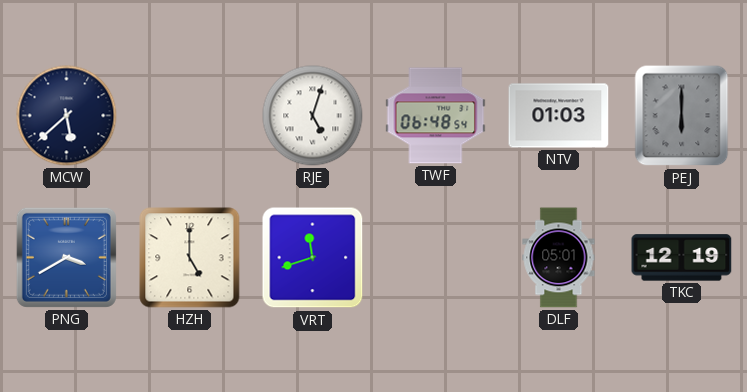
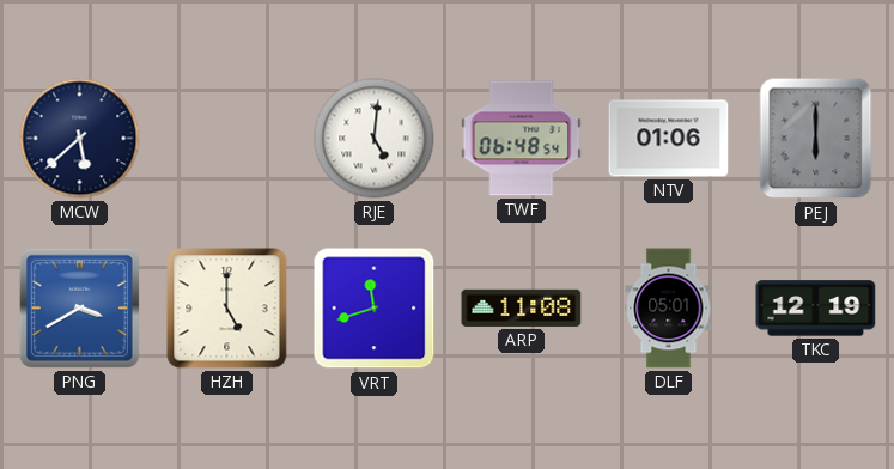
RJE: 5:03 -> 5:01
NTV: 01:03 -> 01:06
ARP: none -> 11:08
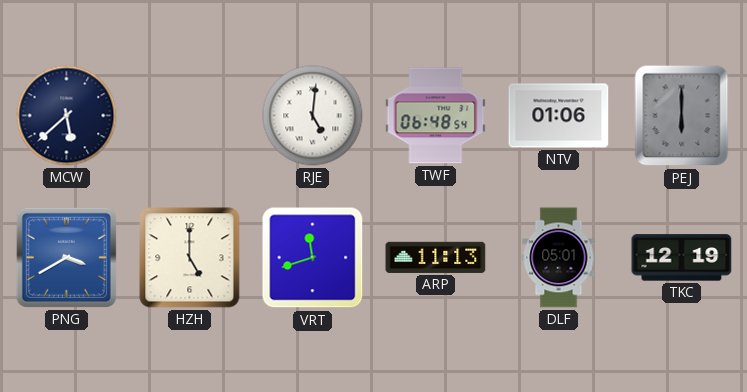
ARP: 11:08 -> 11:13
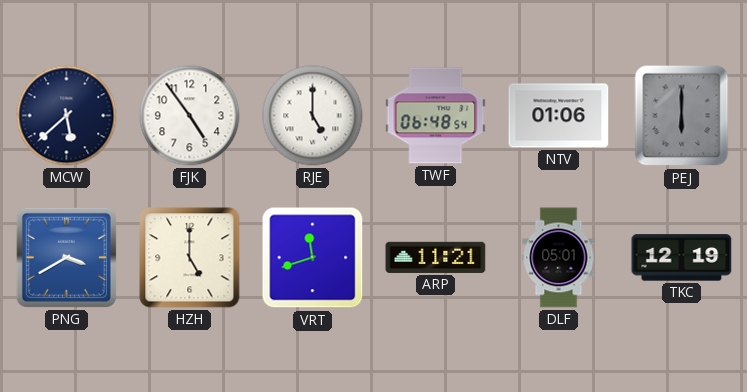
FJK: none -> 4:54
RJE: 5:01 -> 5:00
ARP: 11:13 -> 11:21
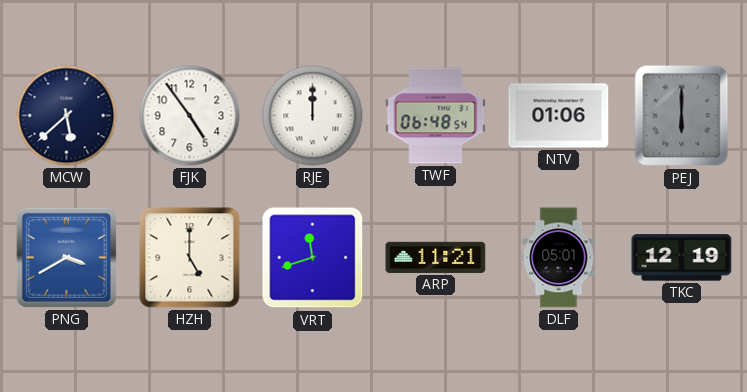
RJE: 5:00 -> 12:00
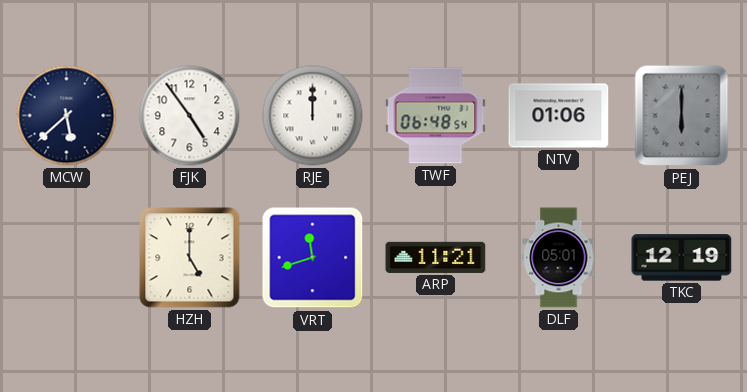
PNG: 3:40 -> none
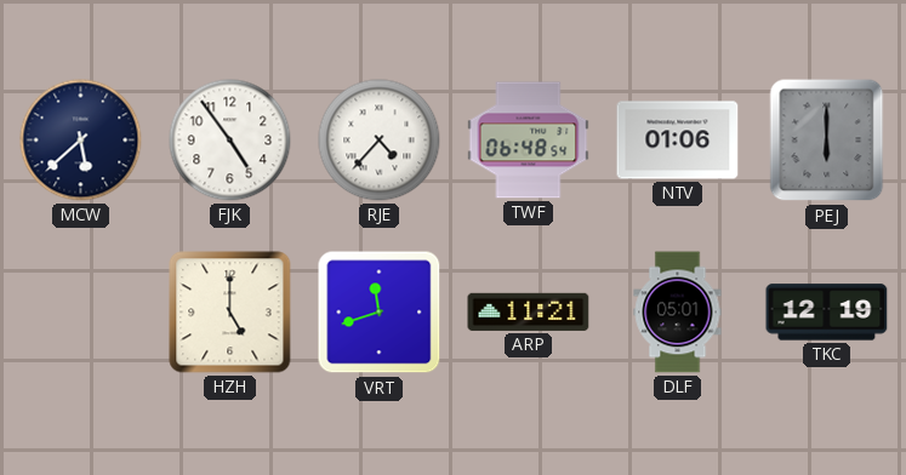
RJE: 12:00 -> 4:37
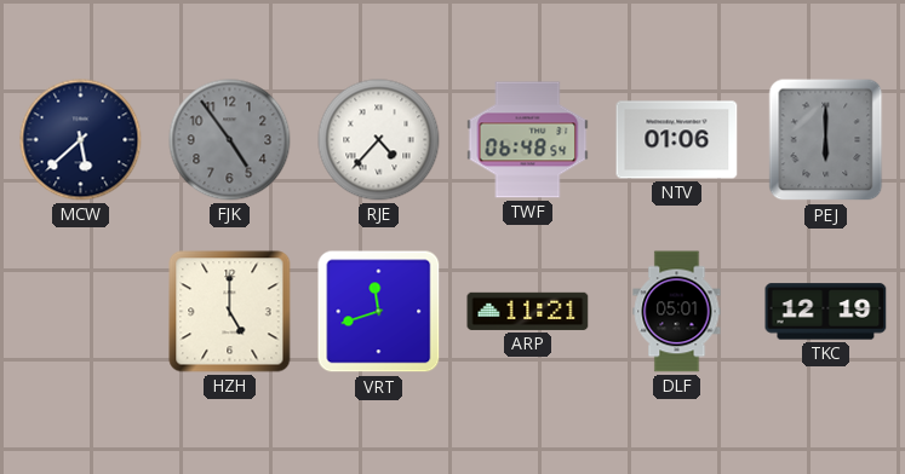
FJK dial: white -> grey
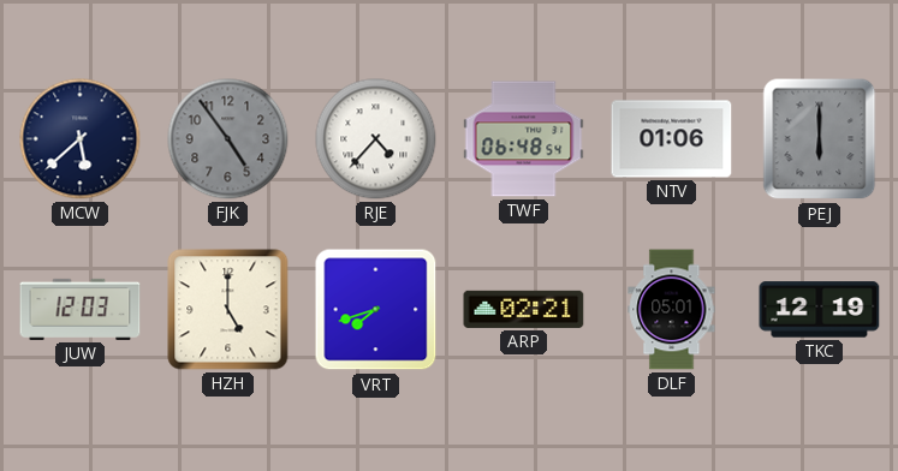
JUW: none -> 12:03
VRT: 11:42 -> 7:42
ARP: 11:21 -> 02:21
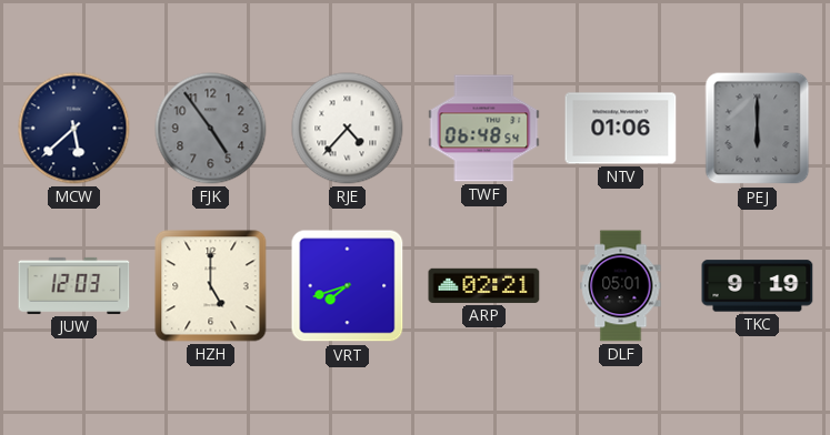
TKC: 12:19 -> 9:19
